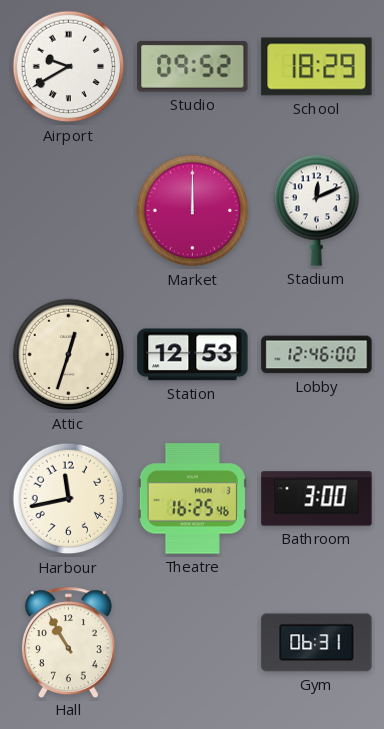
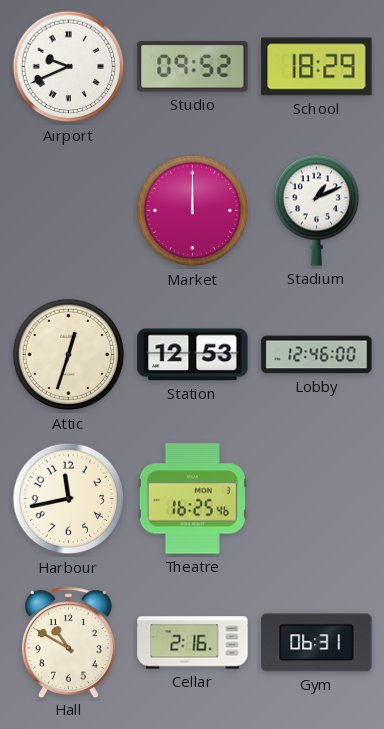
Airport: 9:40 -> 9:41
Stadium: 12:11 -> 1:11
Bathroom: 3:00 -> none
Hall: 10:55 -> 10:50
Cellar: none -> 2:16
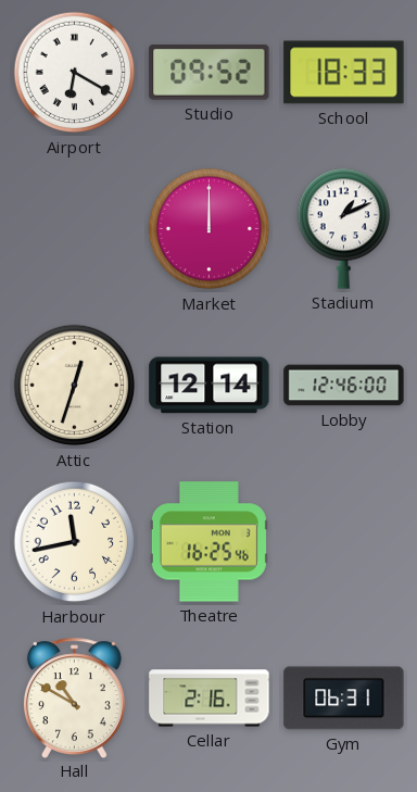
Airport: 9:41 -> 6:20
School: 18:29 -> 18:33
Station: 12:53 -> 12:14
